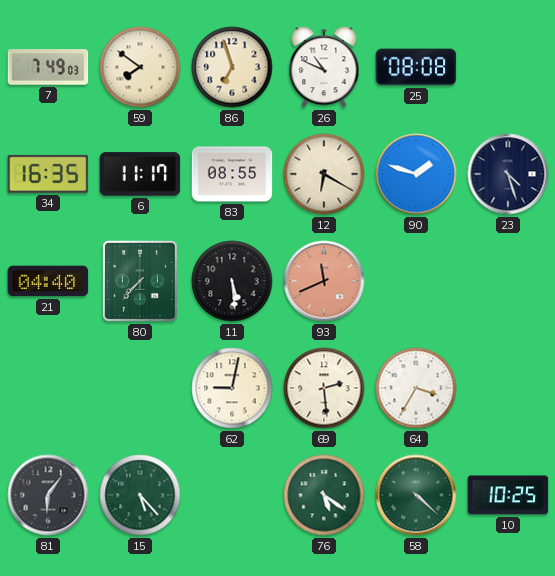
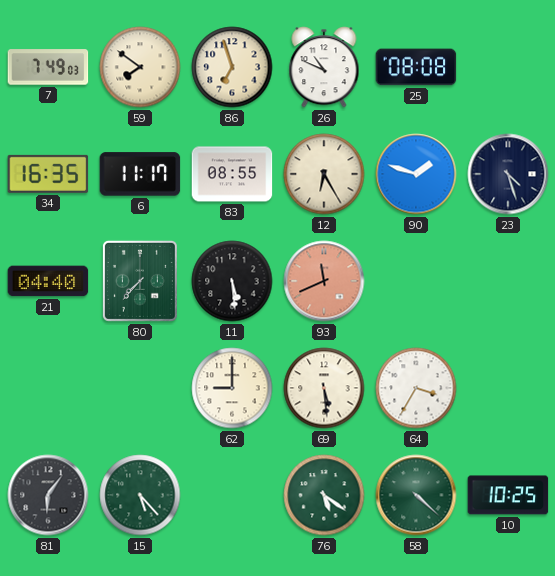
12: 6:20 -> 6:25
62: 9:02 -> 9:00
69: 2:29 -> 5:29
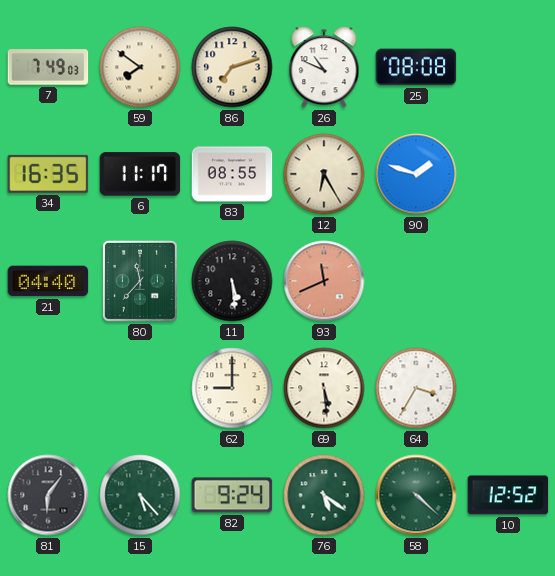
86: 6:57 -> 7:12
23: 4:27 -> none
80: 7:37 -> 11:37
82: none -> 9:24
10: 10:25 -> 12:52
